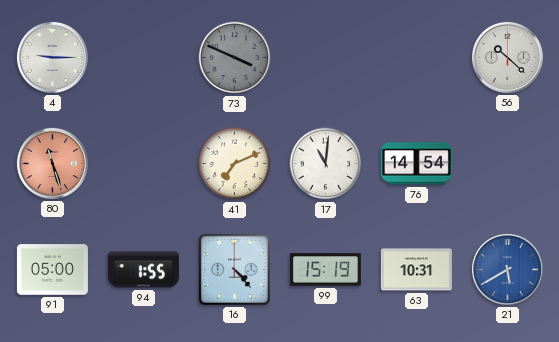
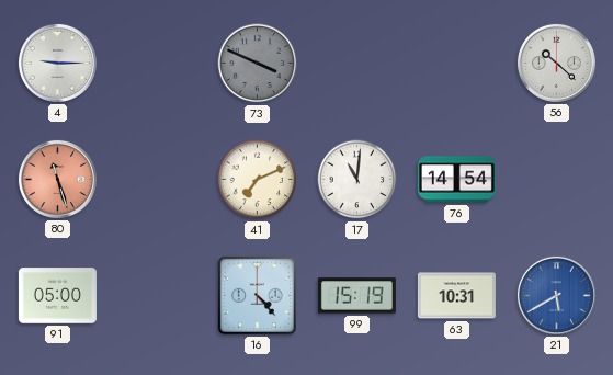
94: 1:55 -> none
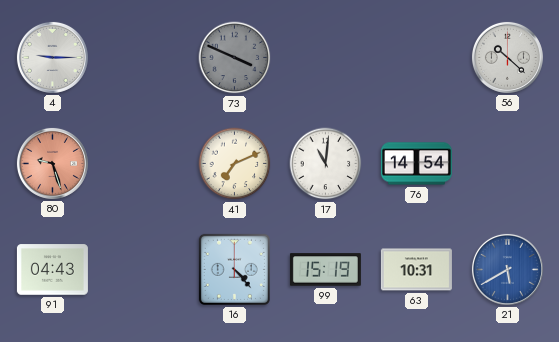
80: 11:27 -> 9:27
91: 05:00 -> 04:43
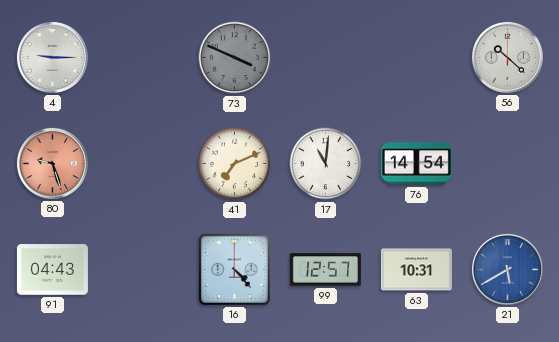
99: 15:19 -> 12:57
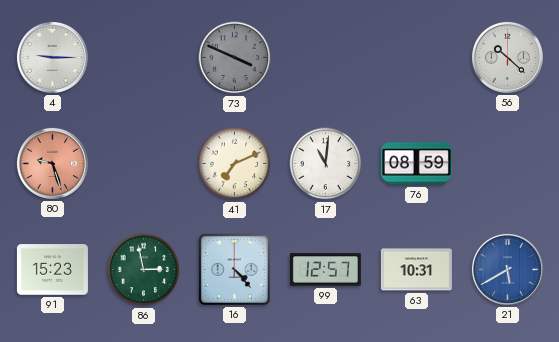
76: 14:54 -> 08:59
91: 04:43 -> 15:23
86: none -> 2:58
